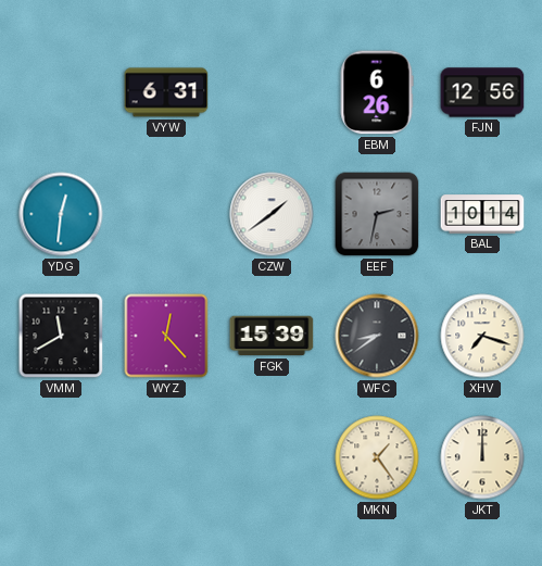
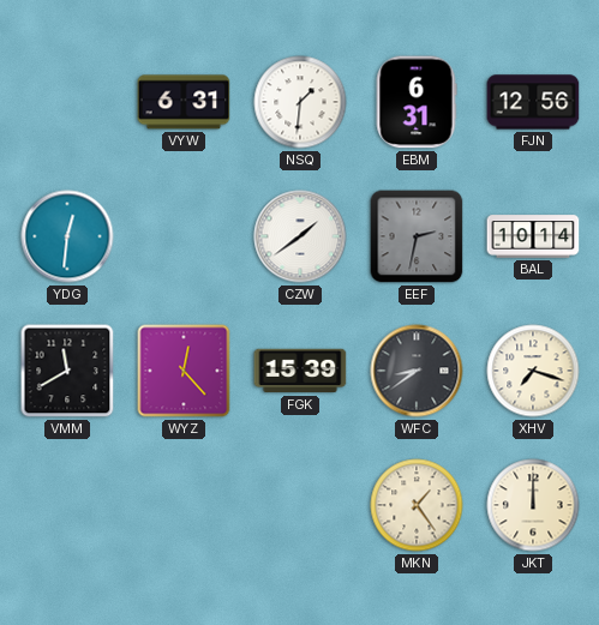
NSQ: none -> 1:31
EBM: 6:26 -> 6:31
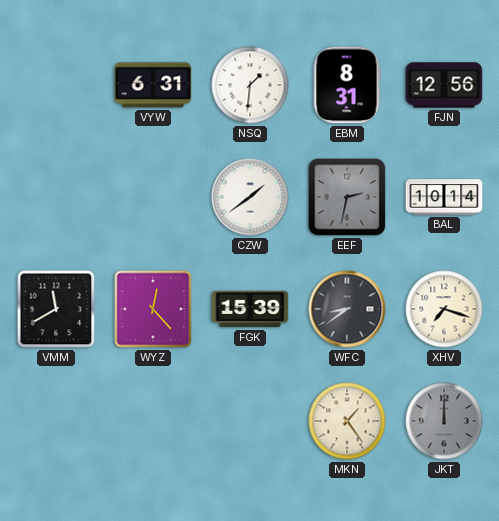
EBM: 6:31 -> 8:31
YDG: 12:31 -> none
JKT dial: cream -> grey
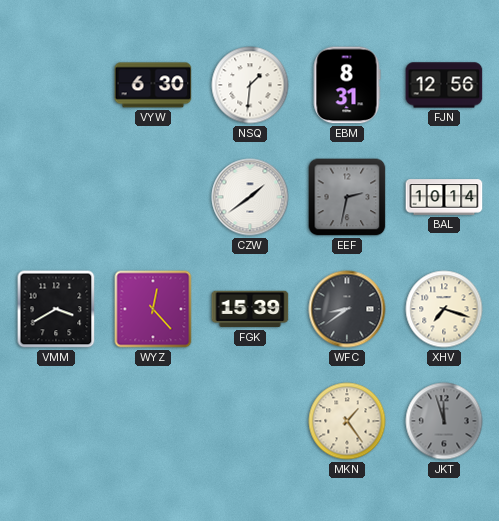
VYW: 6:31 -> 6:30
VMM: 11:40 -> 3:40
JKT: 12:00 -> 11:57
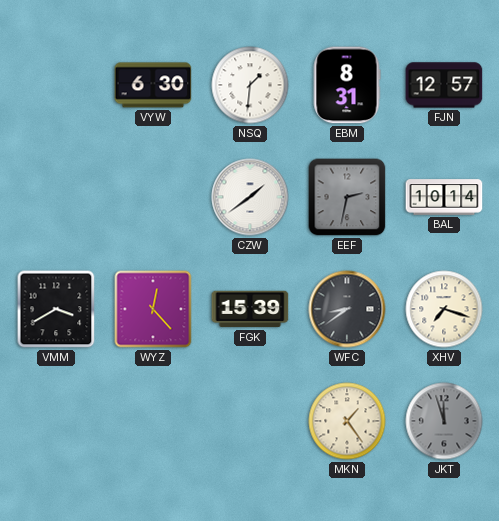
FJN: 12:56 -> 12:57
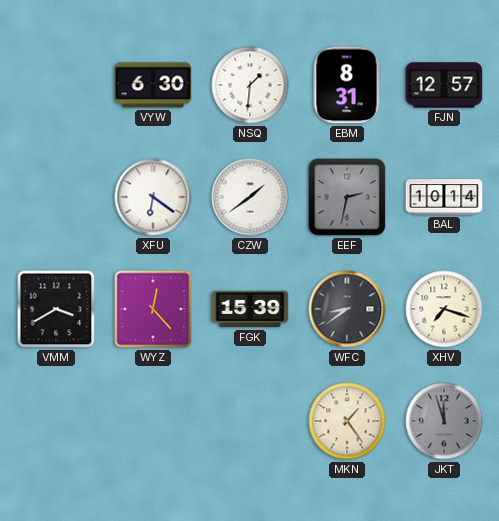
XFU: none -> 6:21
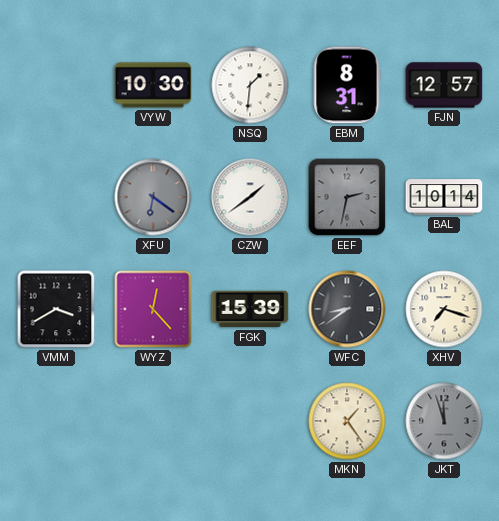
VYW: 6:30 -> 10:30
XFU dial: white -> grey
